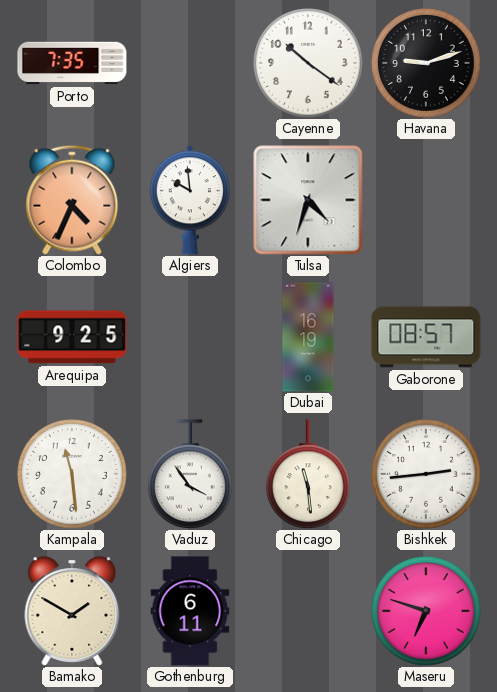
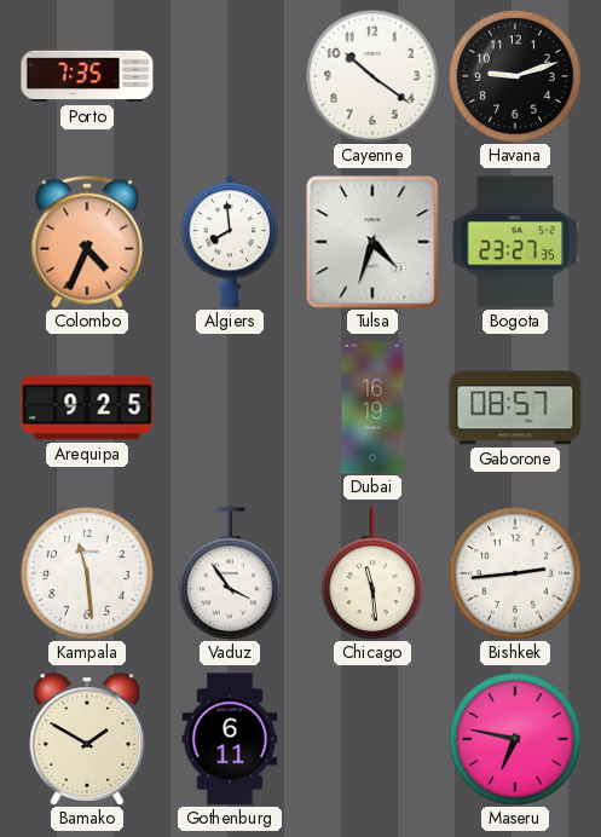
Algiers: 9:59 -> 7:59
Bogota: none -> 23:27
Maseru: 6:48 -> 6:47
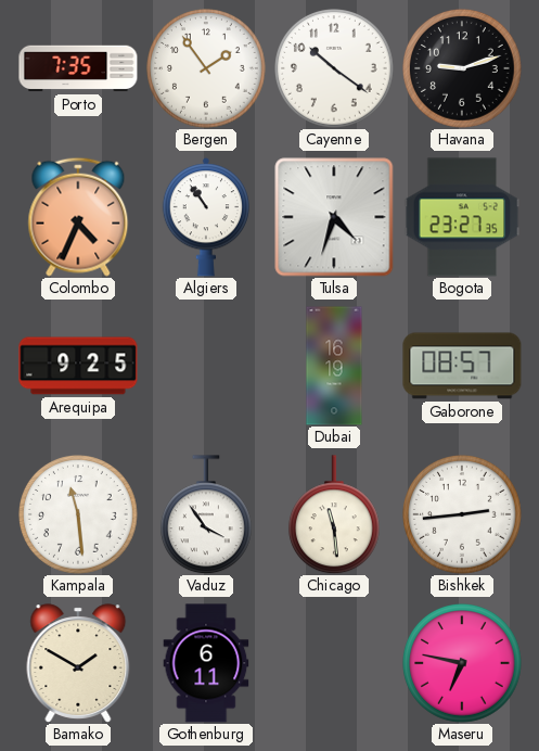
Bergen: none -> 1:54
Algiers: 7:59 -> 10:54
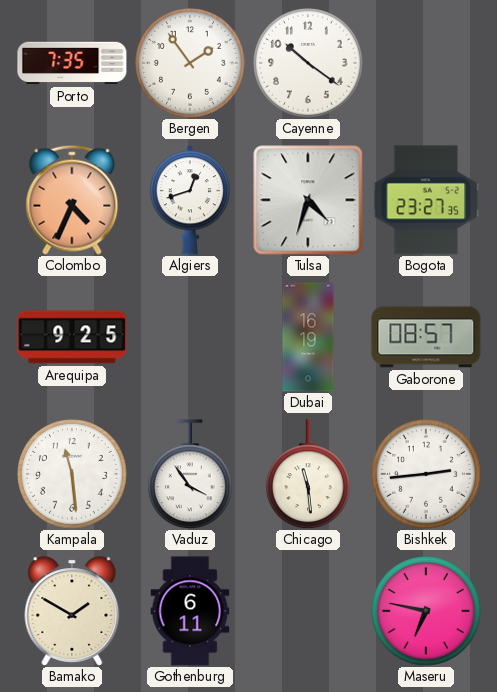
Havana: 9:12 -> none
Algiers: 10:54 -> 12:42
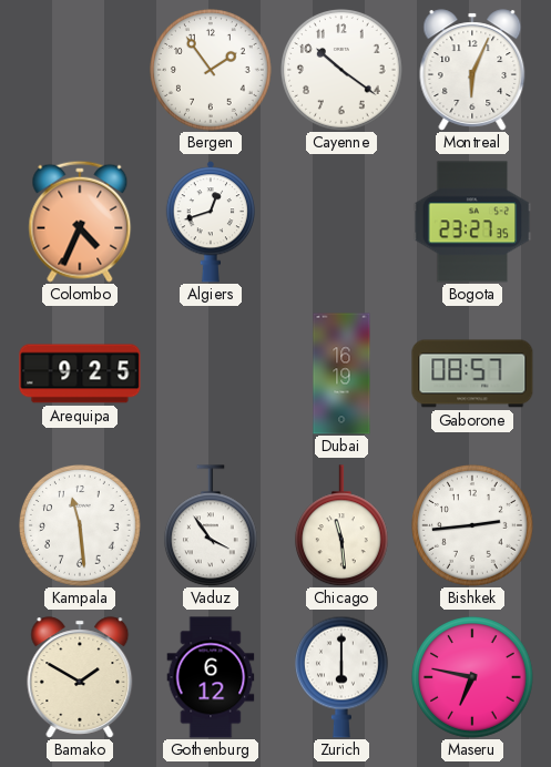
Porto: 7:35 -> none
Montreal: none -> 6:04
Tulsa: 4:33 -> none
Gothenburg: 6:11 -> 6:12
Zurich: none -> 6:00
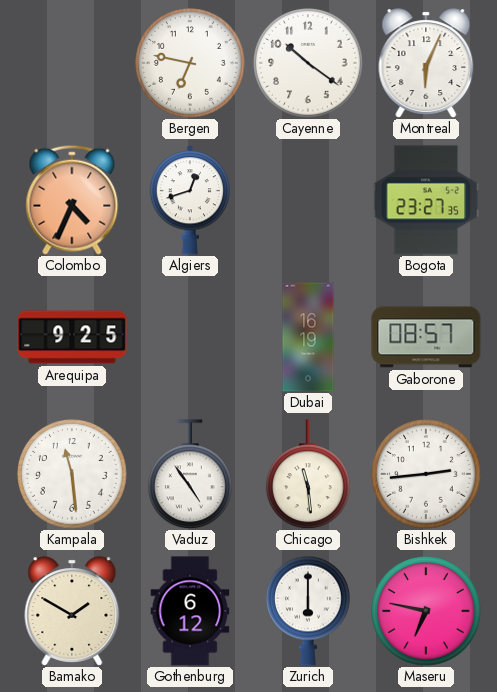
Bergen: 1:54 -> 6:47
Vaduz: 3:54 -> 4:54
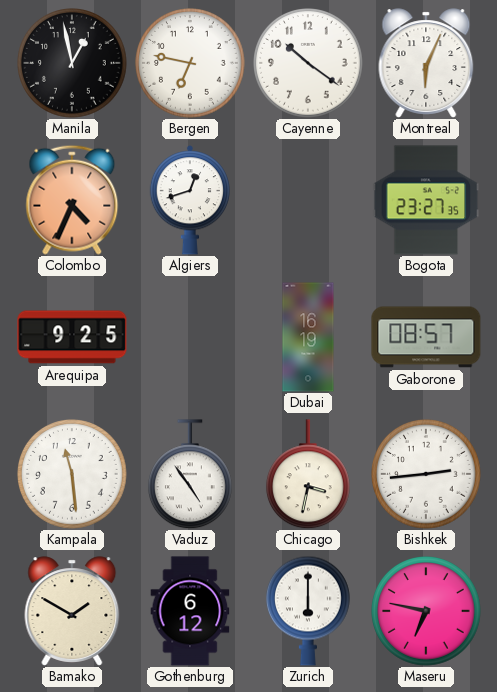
Manila: none -> 12:58
Chicago: 11:29 -> 3:32
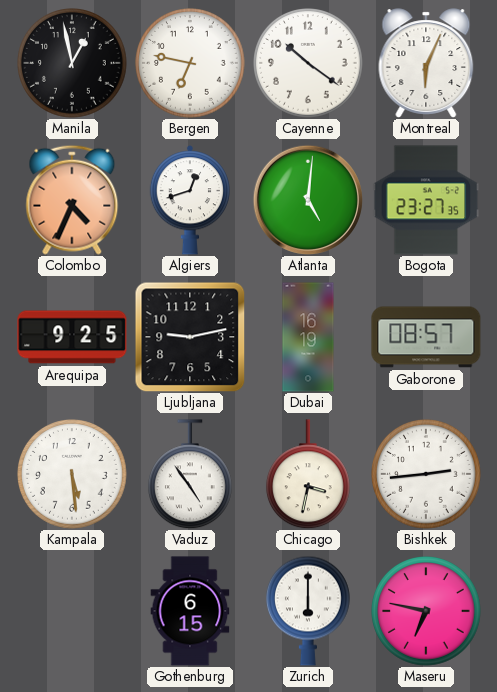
Atlanta: none -> 5:01
Ljubljana: none -> 9:13
Kampala: 11:29 -> 5:29
Bamako: 1:50 -> none
Gothenburg: 6:12 -> 6:15
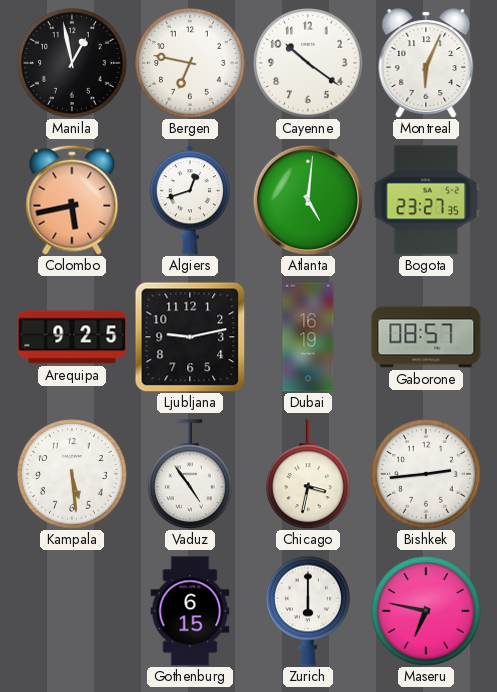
Colombo: 4:34 -> 5:43
